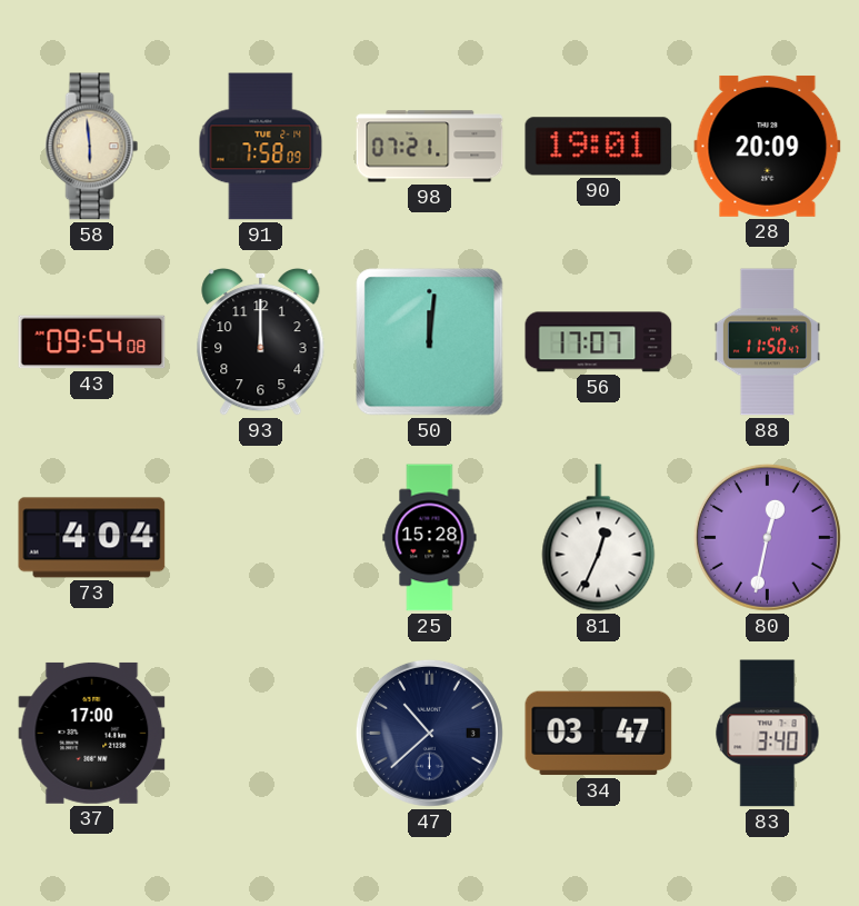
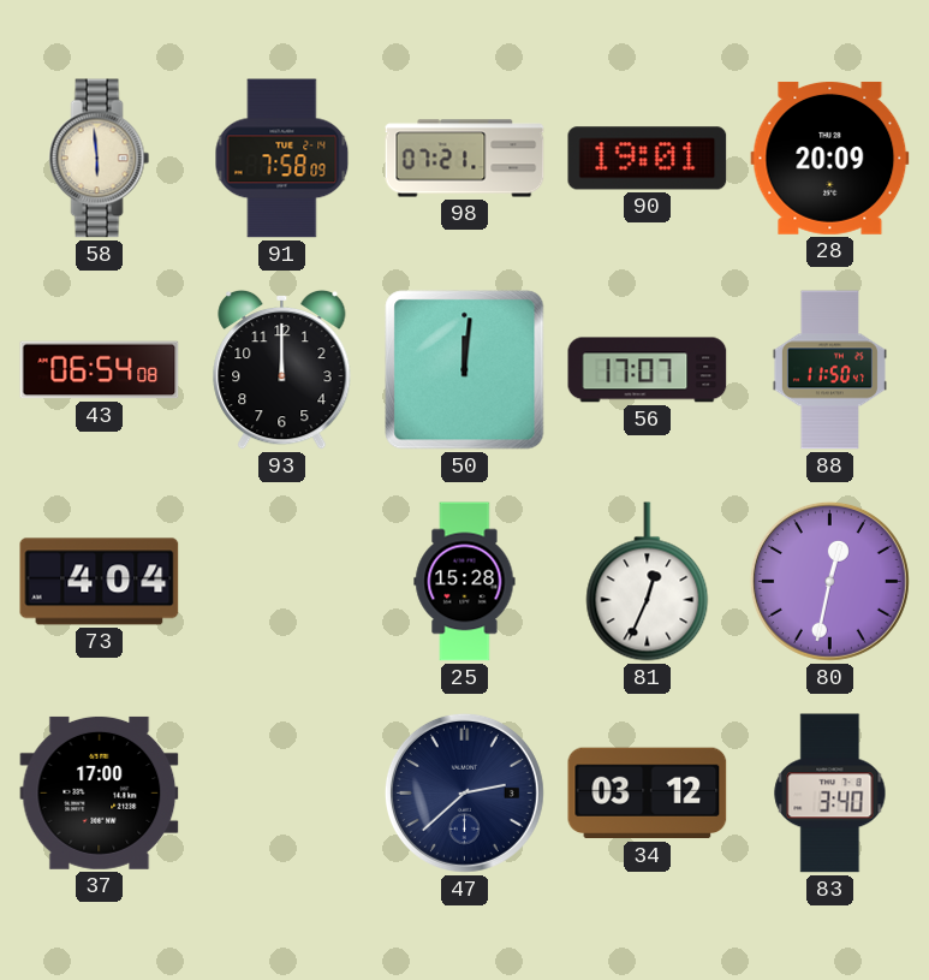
43: 09:54 -> 06:54
47: 10:38 -> 2:38
34: 03:47 -> 03:12
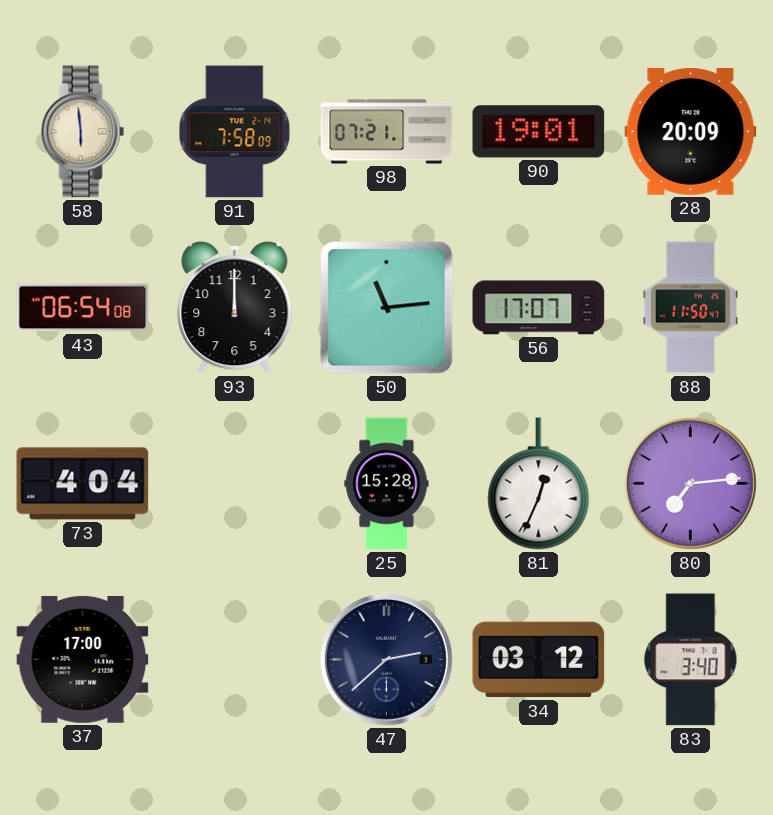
50: 12:01 -> 11:14
80: 12:32 -> 7:14
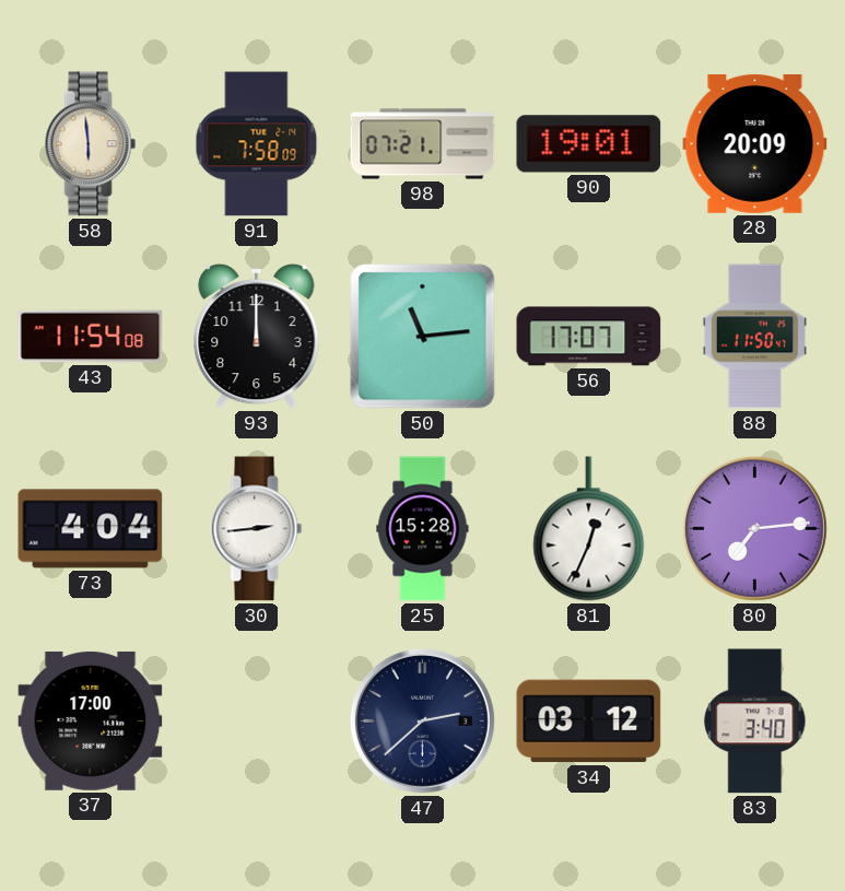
43: 06:54 -> 11:54
30: none -> 2:44
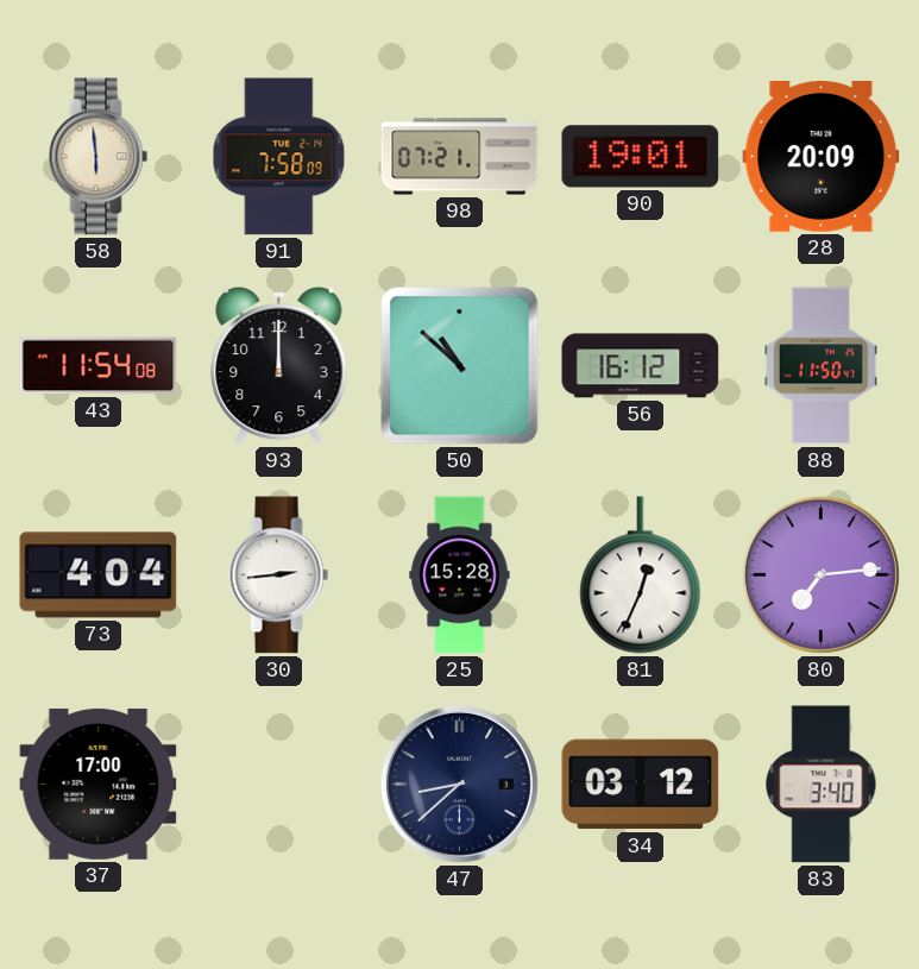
50: 11:14 -> 10:52
56: 17:07 -> 16:12
47: 2:38 -> 8:38
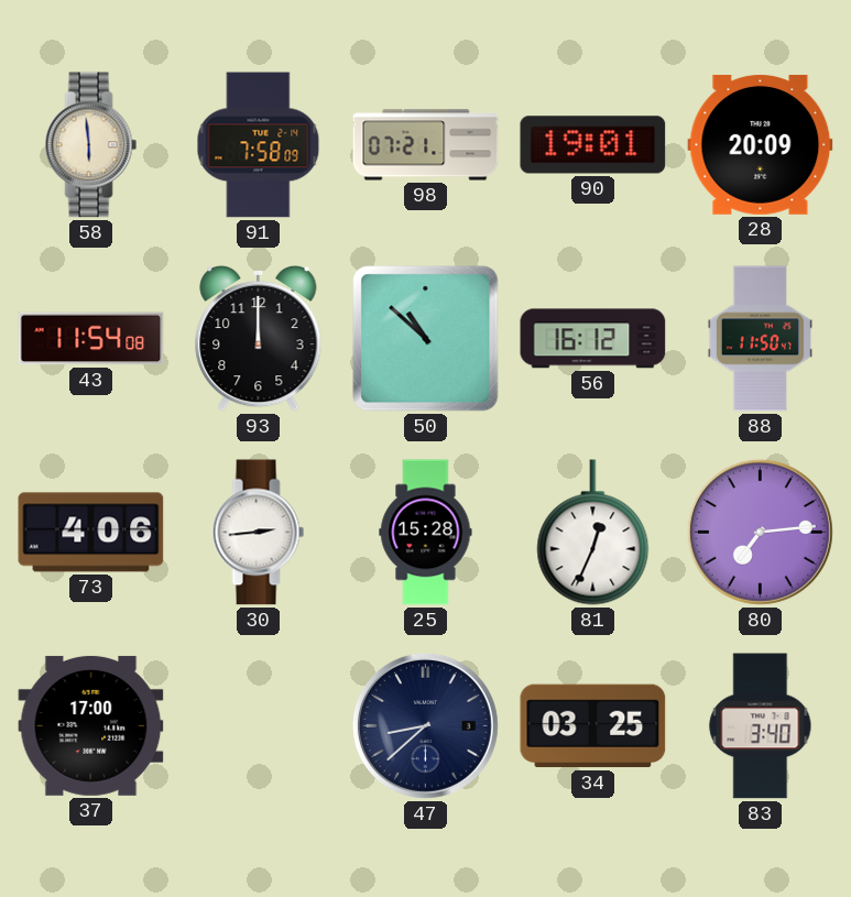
73: 4:04 -> 4:06
34: 03:12 -> 03:25
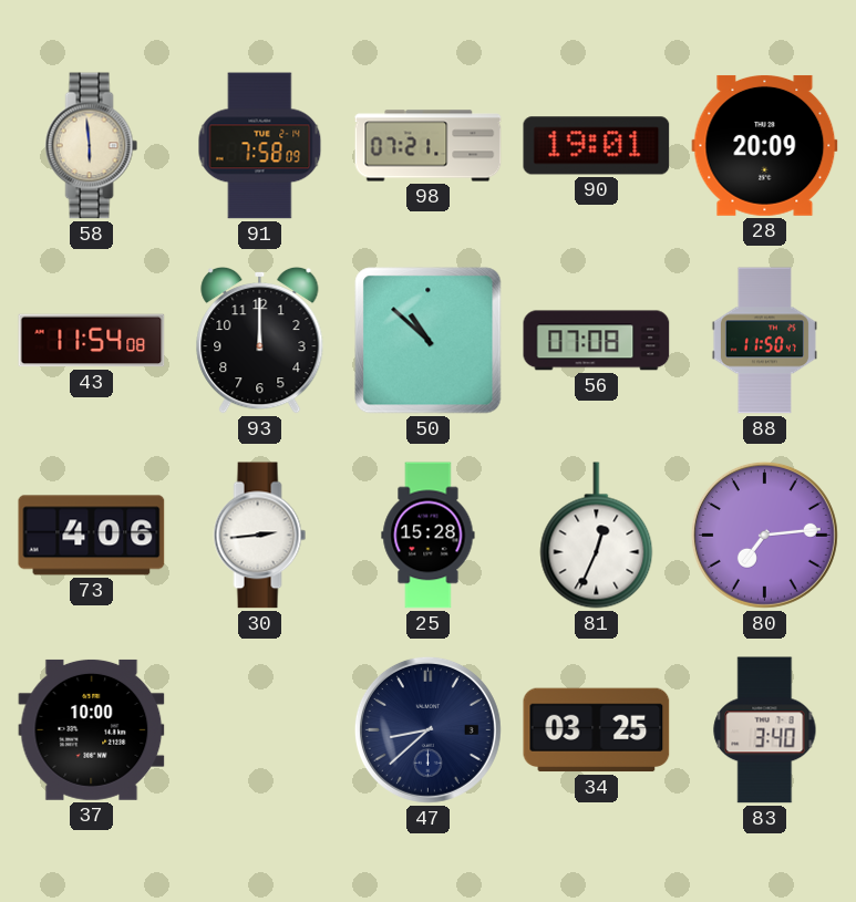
56: 16:12 -> 07:08
37: 17:00 -> 10:00
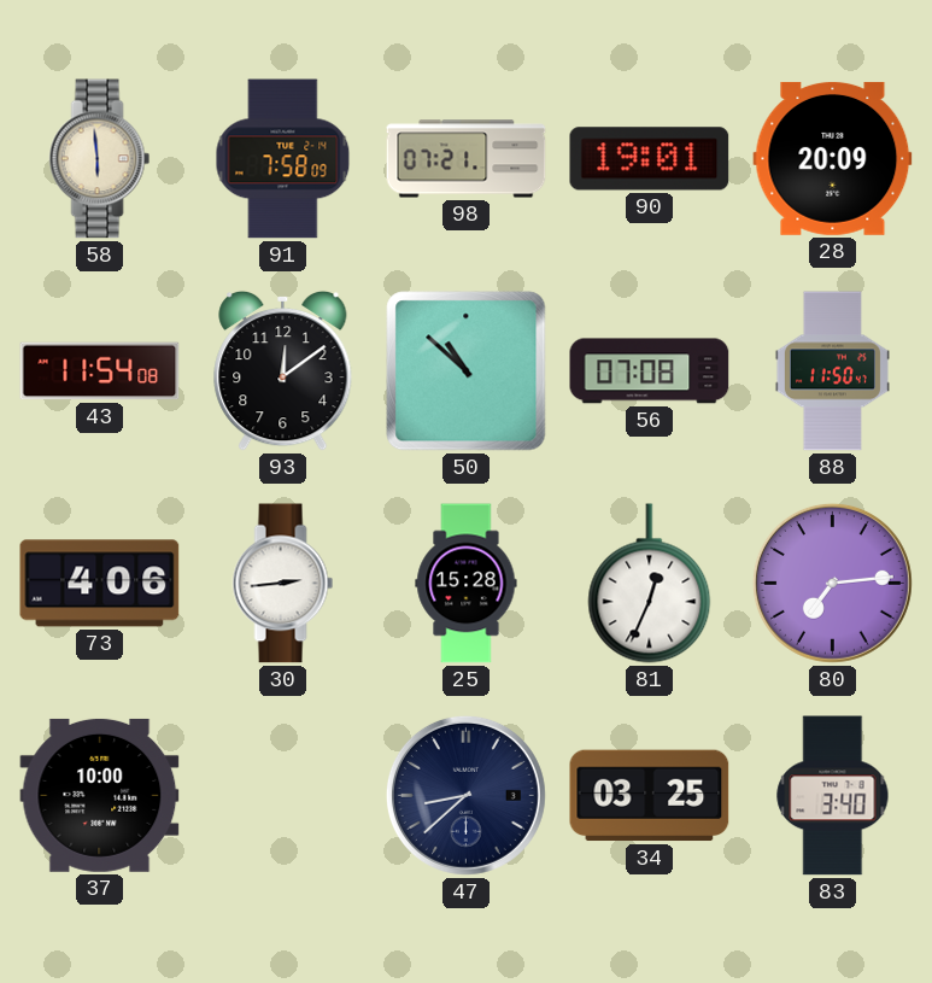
93: 12:00 -> 12:09
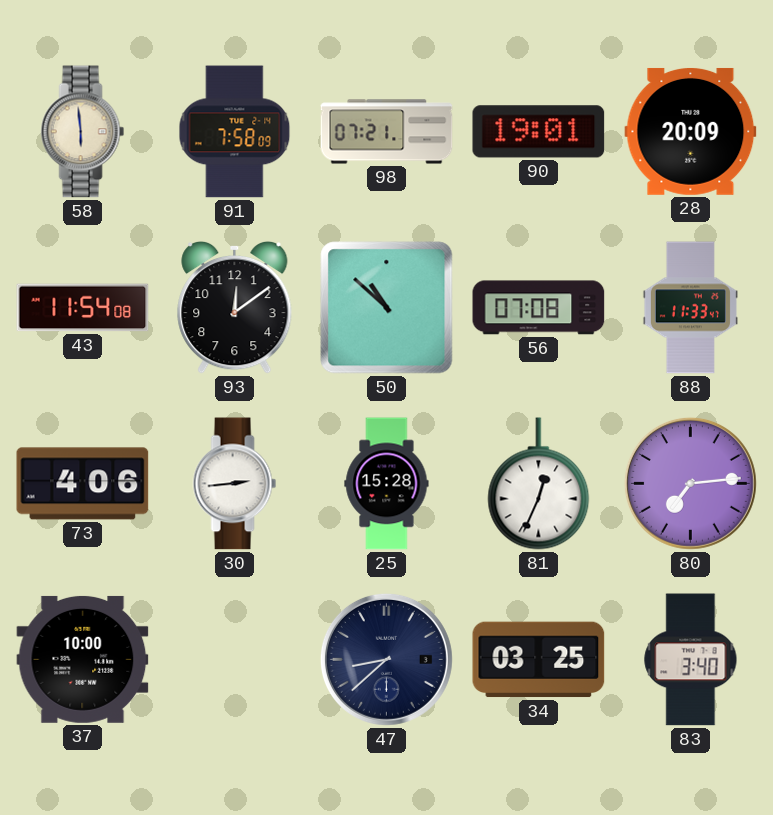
88: 11:50 -> 11:33
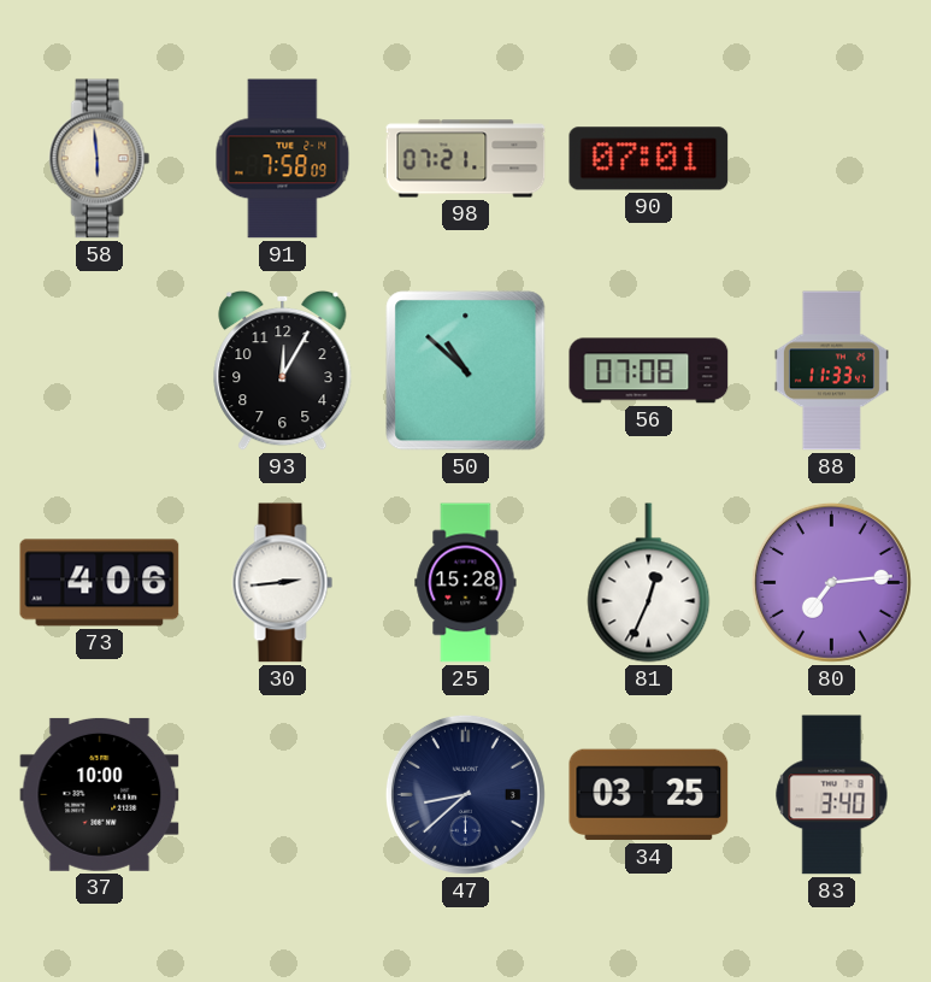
90: 19:01 -> 07:01
28: 20:09 -> none
43: 11:54 -> none
93: 12:09 -> 12:05
